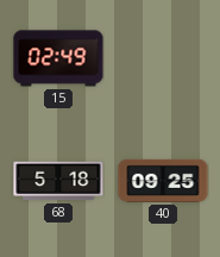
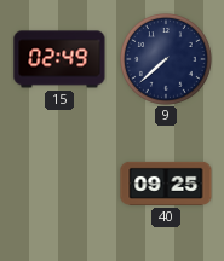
9: none -> 7:38
68: 5:18 -> none
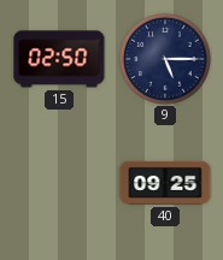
15: 02:49 -> 02:50
9: 7:38 -> 5:15
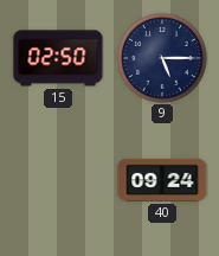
40: 09:25 -> 09:24
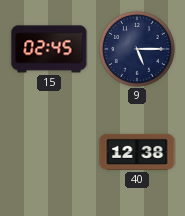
15: 02:50 -> 02:45
40: 09:24 -> 12:38
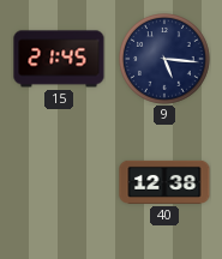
15: 02:45 -> 21:45
9: 5:15 -> 5:16
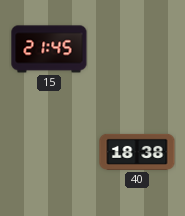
9: 5:16 -> none
40: 12:38 -> 18:38
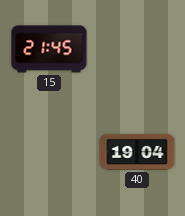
40: 18:38 -> 19:04
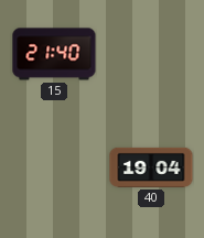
15: 21:45 -> 21:40
